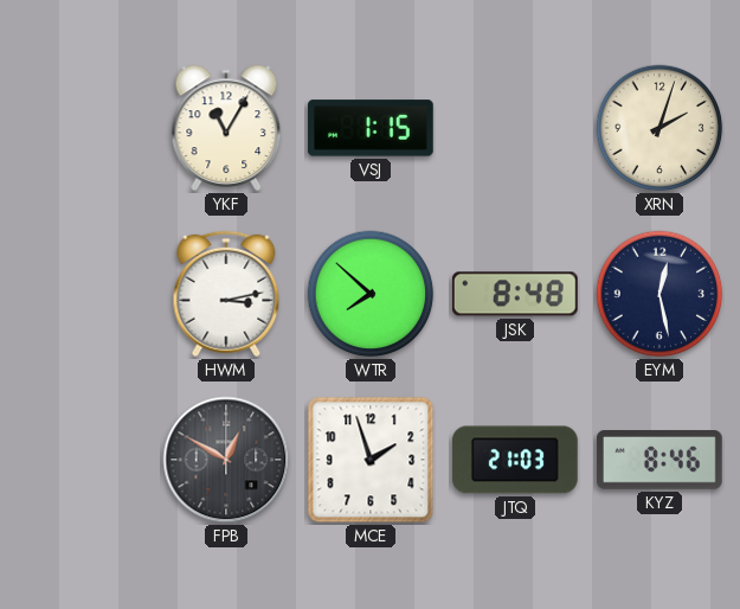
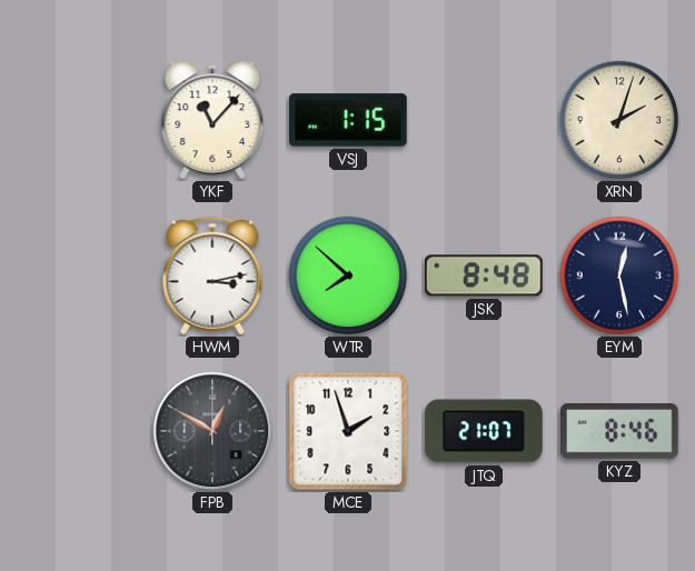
YKF: 11:05 -> 11:07
JTQ: 21:03 -> 21:07
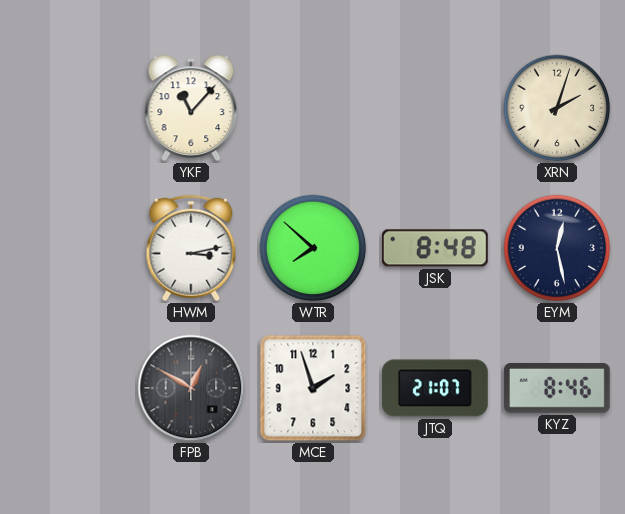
VSJ: 1:15 -> none
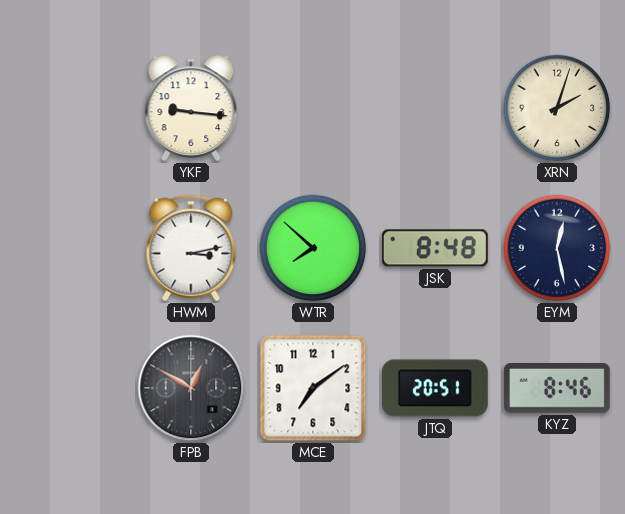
YKF: 11:07 -> 9:16
MCE: 1:57 -> 7:09
JTQ: 21:07 -> 20:51
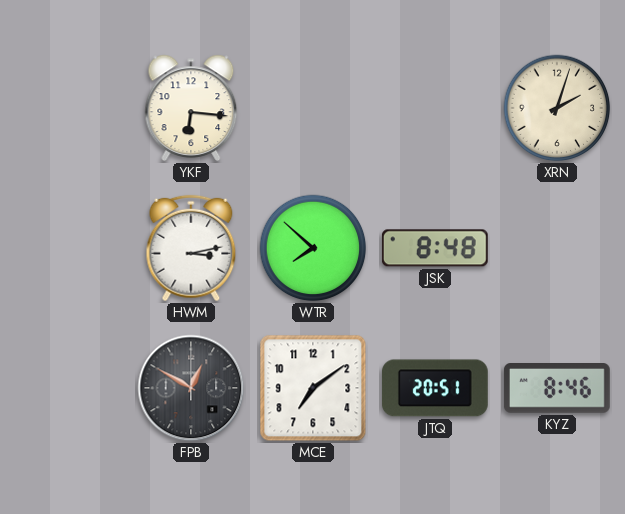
YKF: 9:16 -> 6:16
EYM: 12:28 -> none
